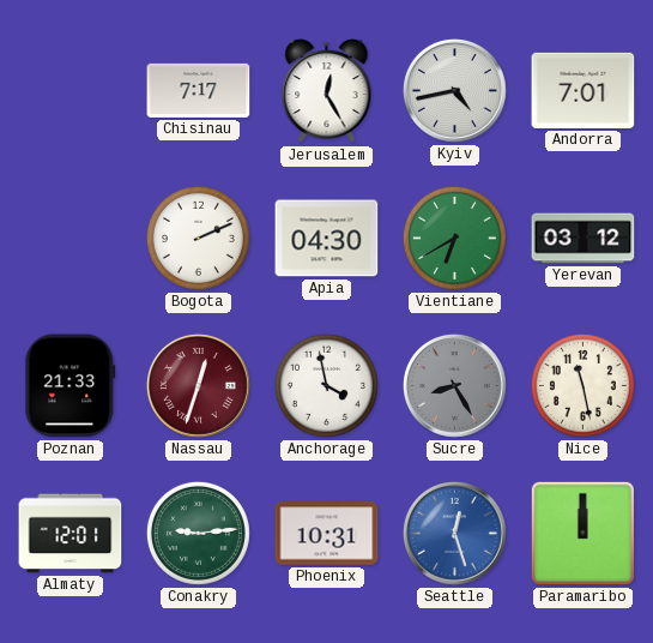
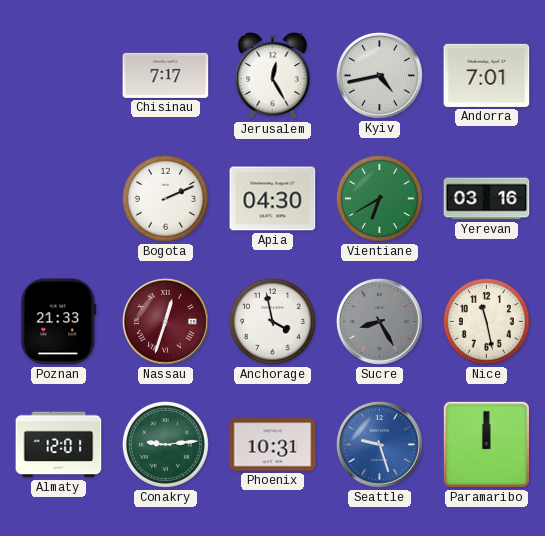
Yerevan: 03:12 -> 03:16
Seattle: 12:27 -> 9:27
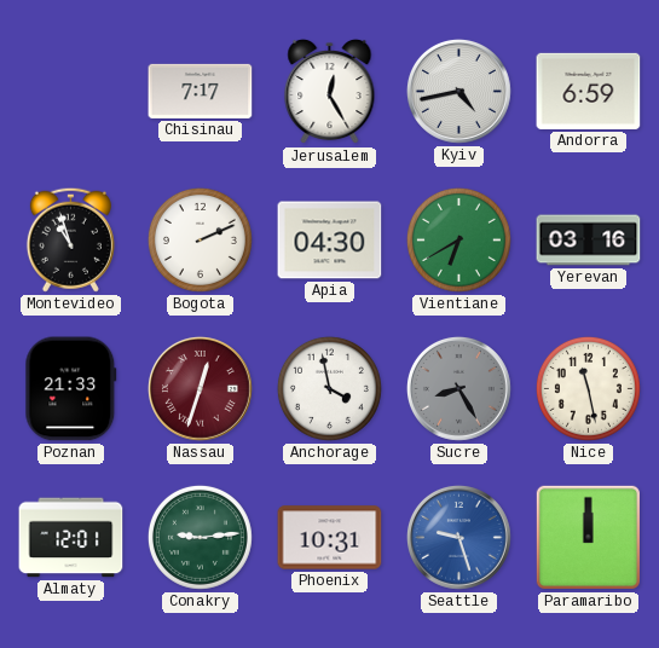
Andorra: 7:01 -> 6:59
Montevideo: none -> 10:57
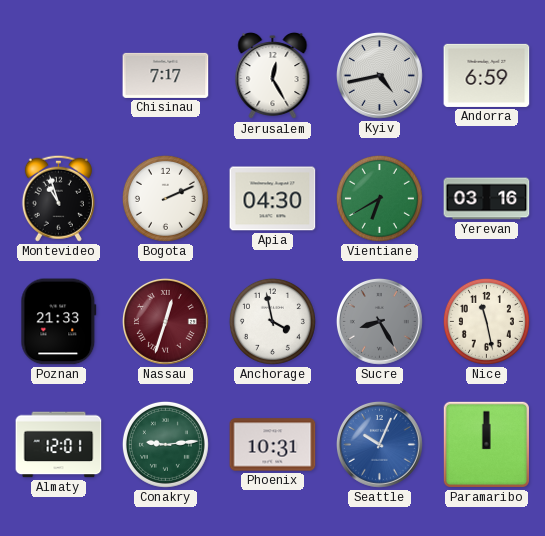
Seattle: 9:27 -> 10:04
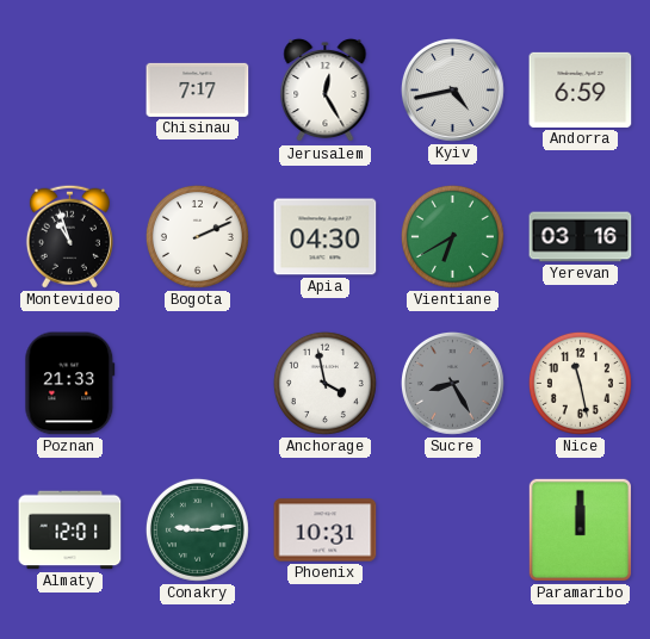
Nassau: 12:33 -> none
Seattle: 10:04 -> none
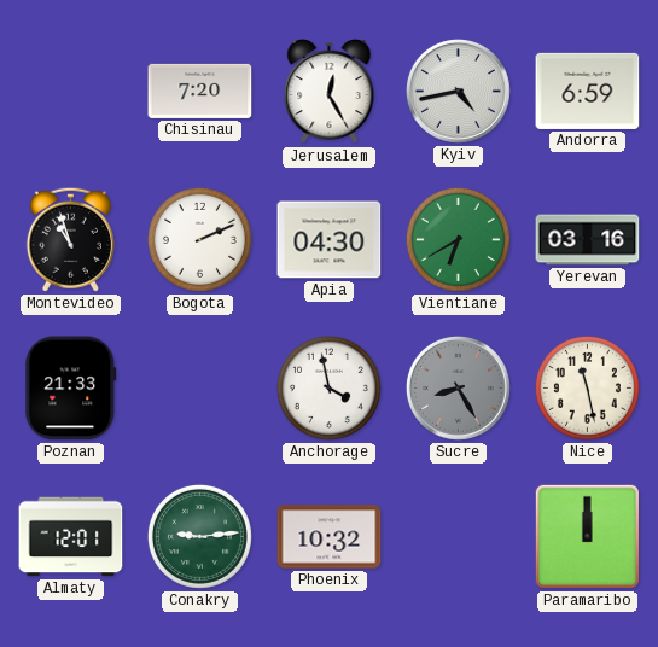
Chisinau: 7:17 -> 7:20
Phoenix: 10:31 -> 10:32
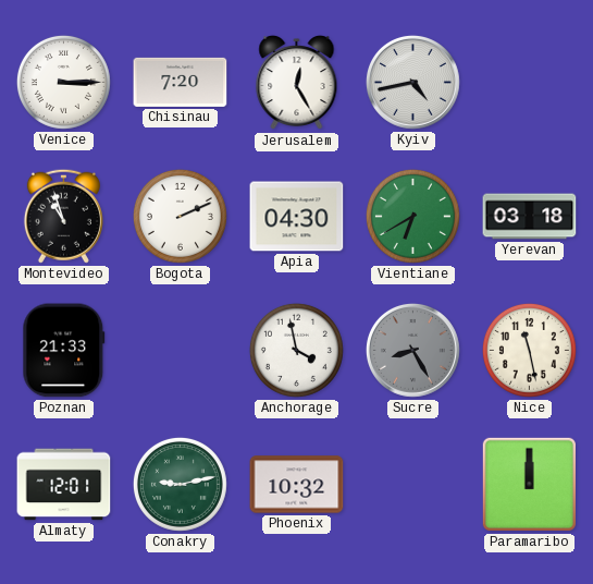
Venice: none -> 3:15
Andorra: 6:59 -> none
Yerevan: 03:16 -> 03:18
Conakry: 9:14 -> 9:13
